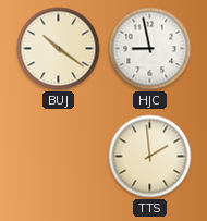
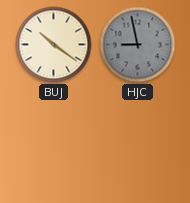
HJC dial: white -> grey
TTS: 1:59 -> none
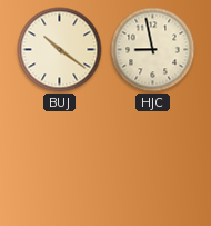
HJC dial: grey -> cream
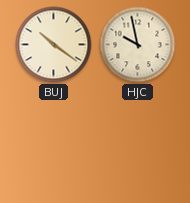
HJC: 8:58 -> 9:58
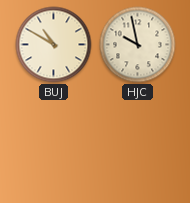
BUJ: 10:21 -> 10:50
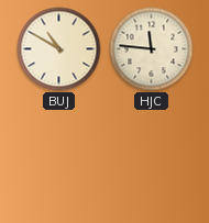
HJC: 9:58 -> 11:46
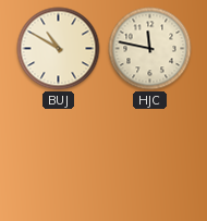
HJC: 11:46 -> 11:47
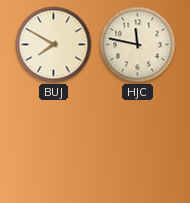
BUJ: 10:50 -> 7:50
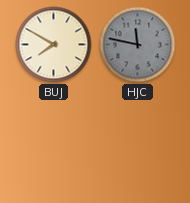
HJC dial: cream -> grey
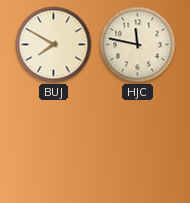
HJC dial: grey -> cream
